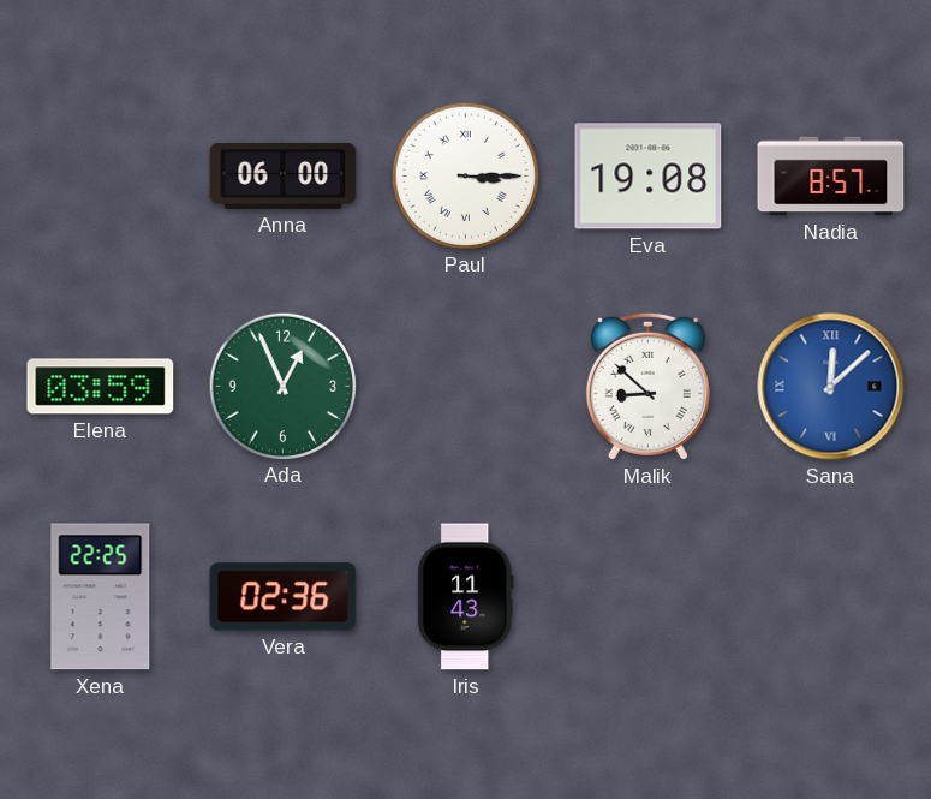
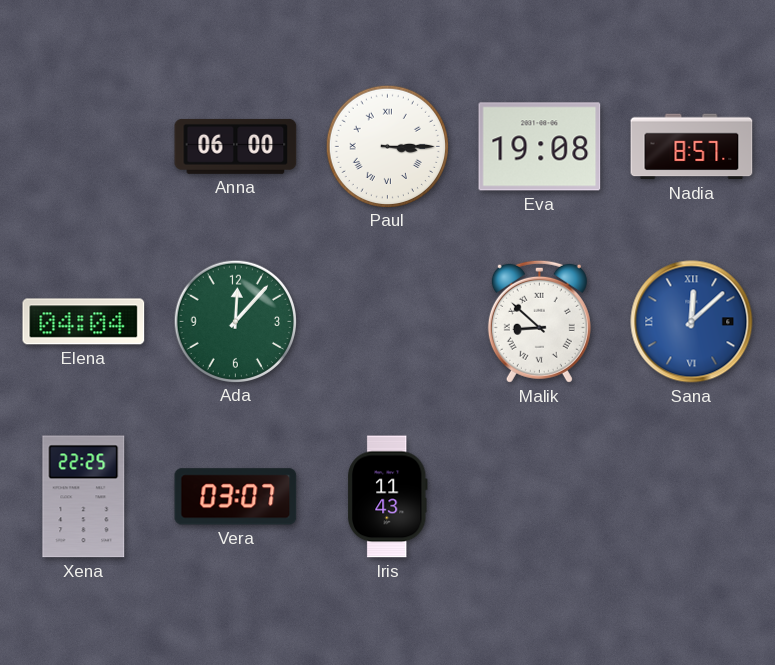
Elena: 03:59 -> 04:04
Ada: 12:56 -> 12:07
Vera: 02:36 -> 03:07
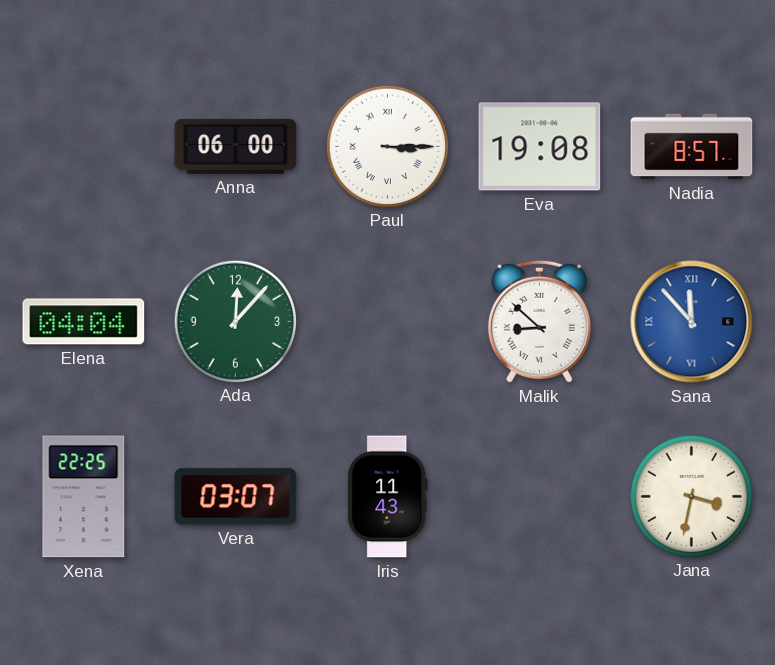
Sana: 12:08 -> 11:53
Jana: none -> 3:32
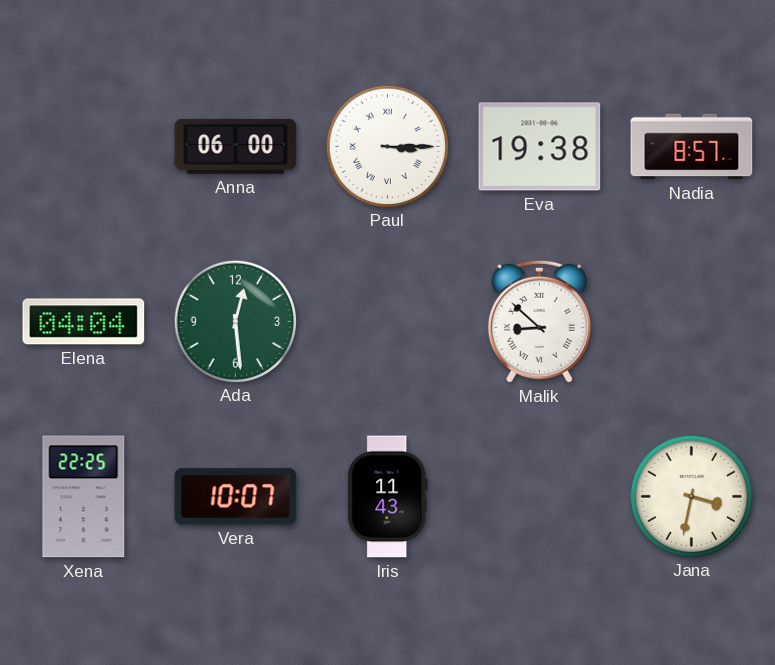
Eva: 19:08 -> 19:38
Ada: 12:07 -> 12:29
Sana: 11:53 -> none
Vera: 03:07 -> 10:07
